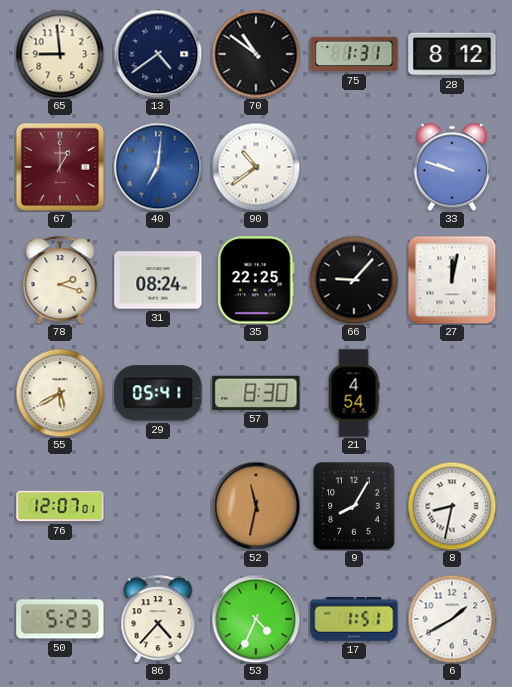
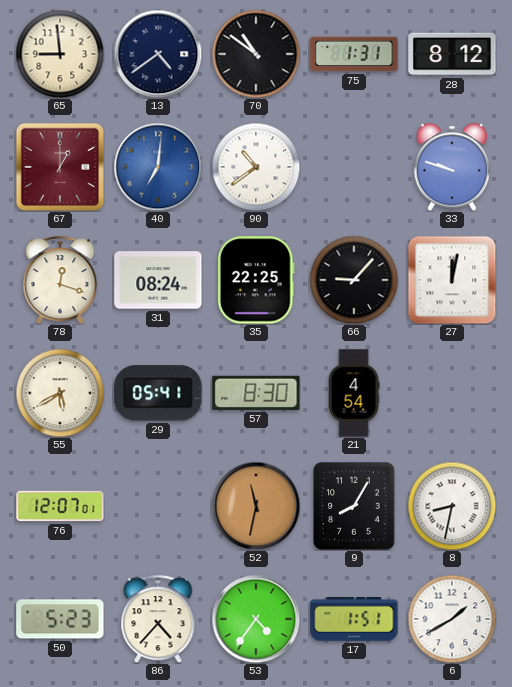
78: 2:18 -> 12:18
53: 4:34 -> 4:36
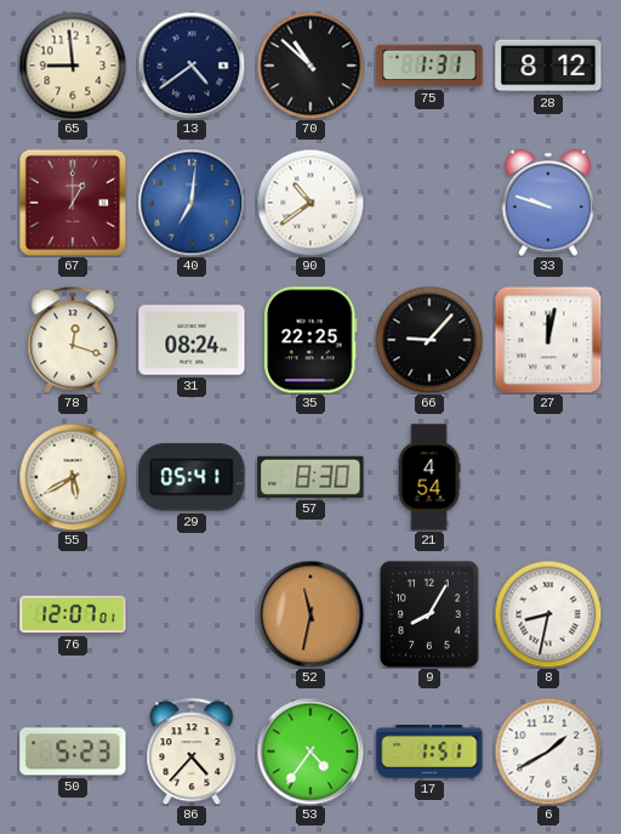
70: 10:51 -> 10:52
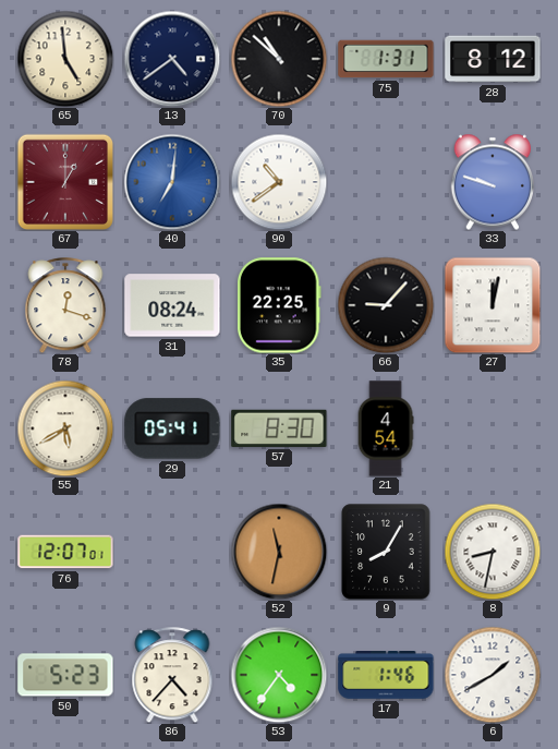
65: 8:59 -> 4:59
17: 1:51 -> 1:46
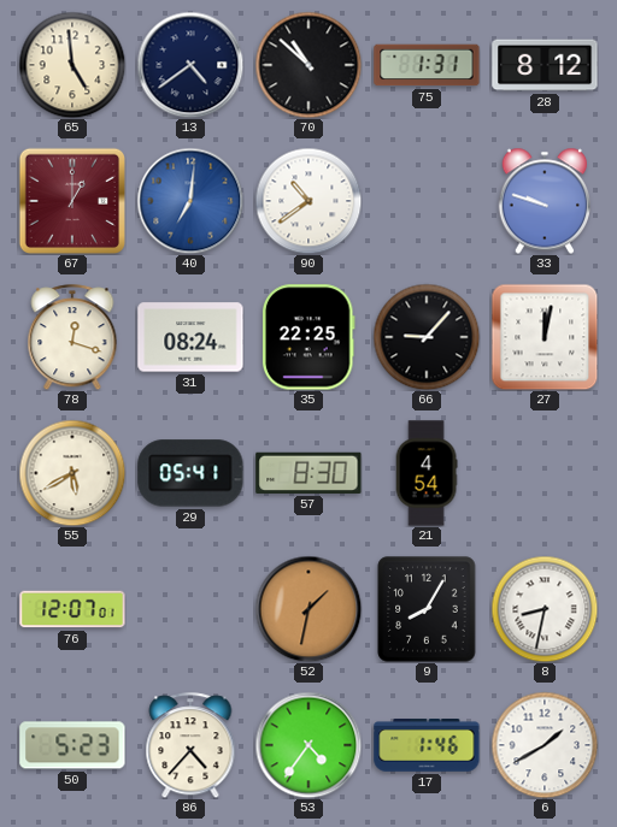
52: 11:32 -> 1:32
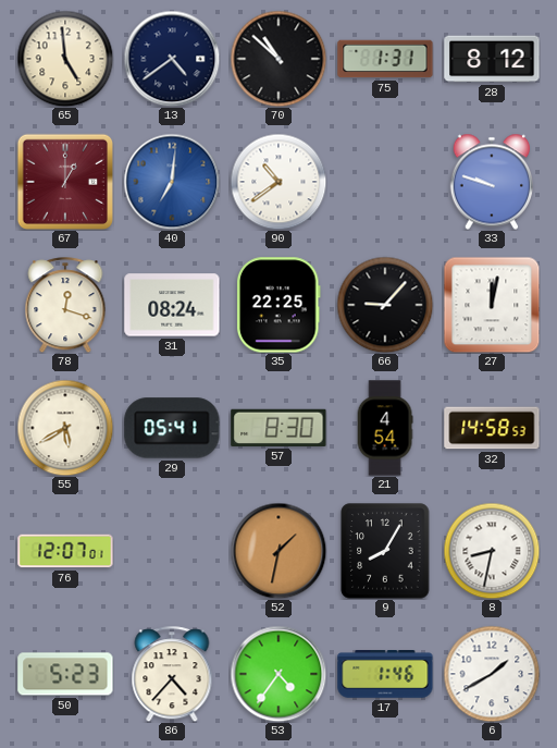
32: none -> 14:58
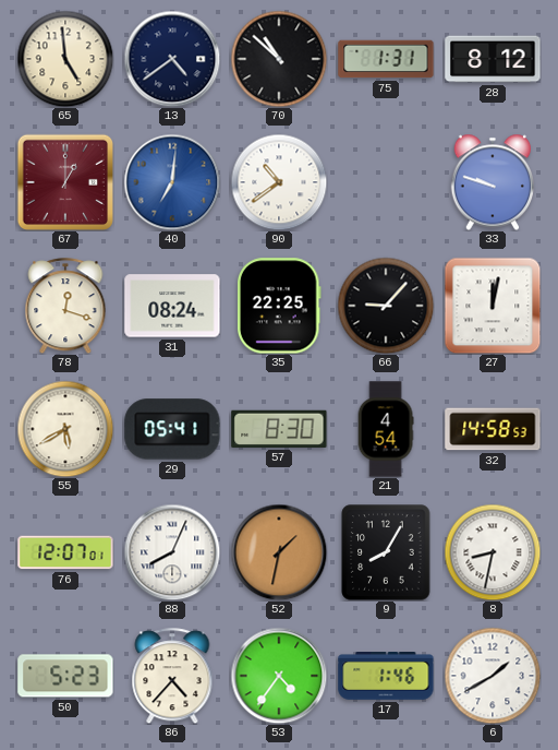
88: none -> 8:04
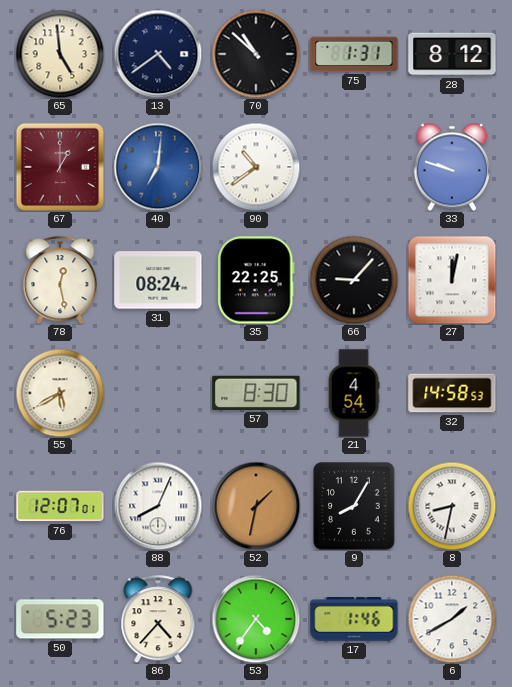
78: 12:18 -> 12:28
29: 05:41 -> none
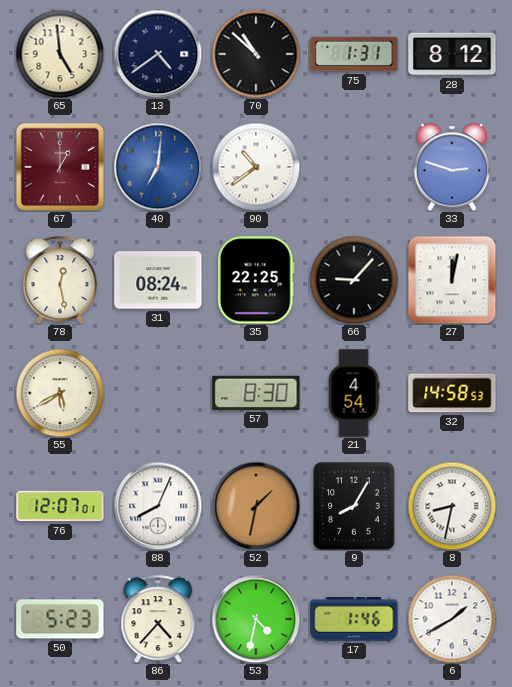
33: 9:48 -> 2:48
53: 4:36 -> 4:32
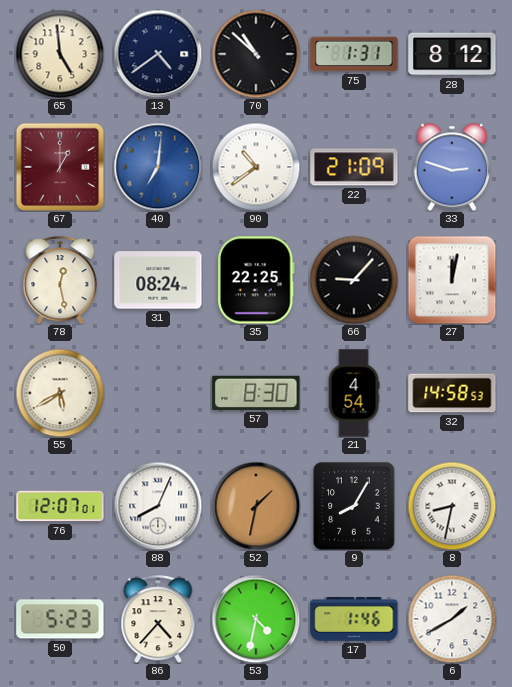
22: none -> 21:09
